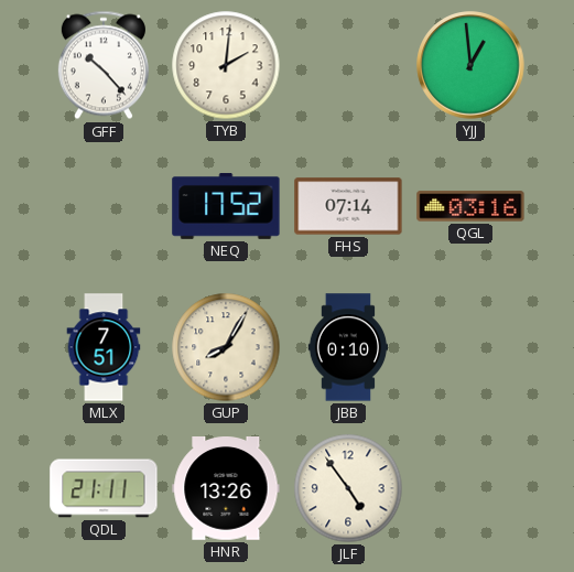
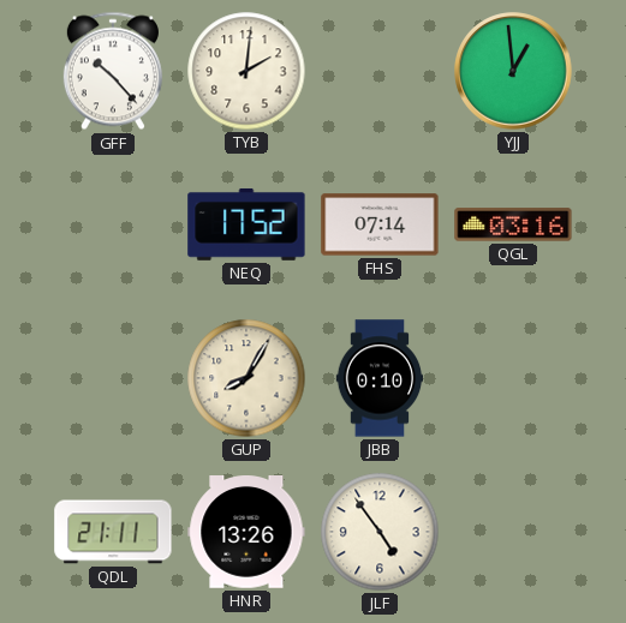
MLX: 7:51 -> none
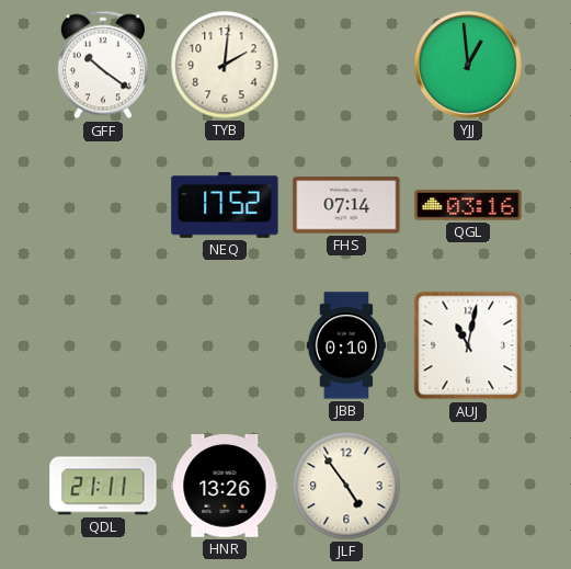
GFF: 10:23 -> 10:21
GUP: 8:05 -> none
AUJ: none -> 11:02
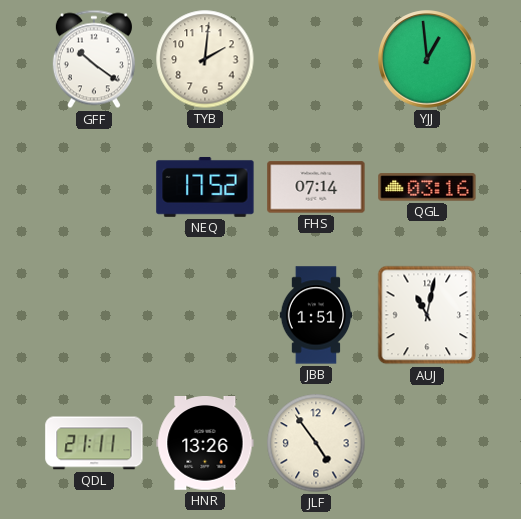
JBB: 0:10 -> 1:51
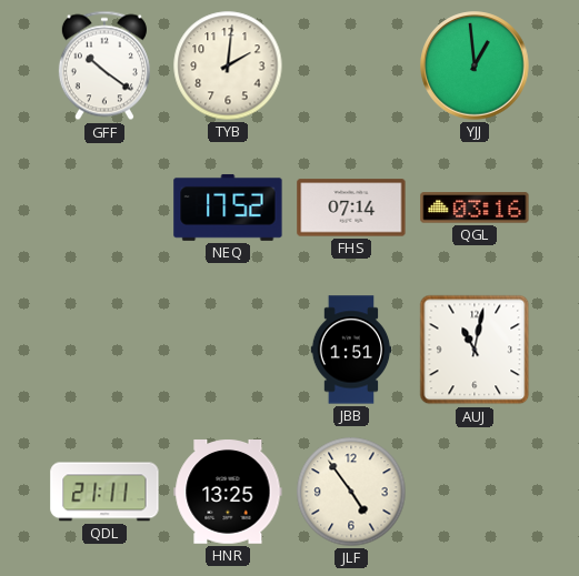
HNR: 13:26 -> 13:25
